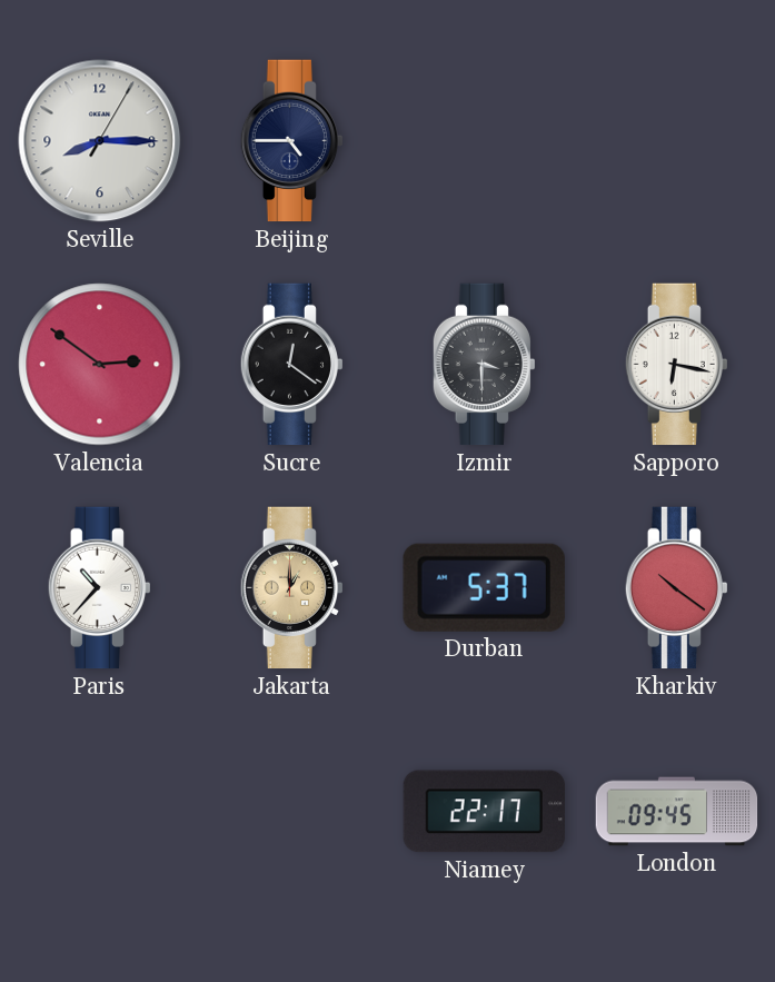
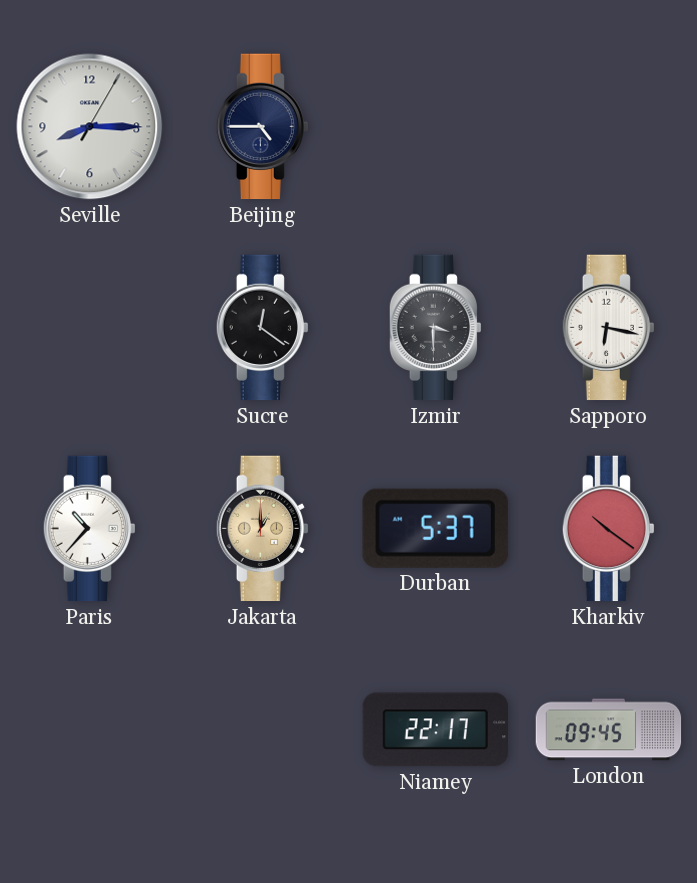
Valencia: 2:51 -> none
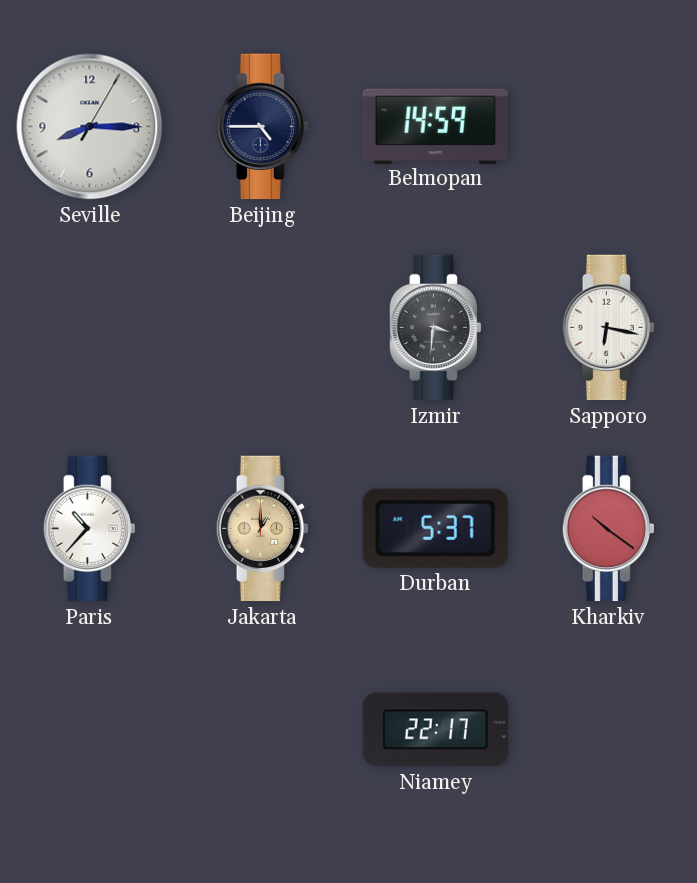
Belmopan: none -> 14:59
Sucre: 12:21 -> none
Izmir: 3:30 -> 3:31
London: 09:45 -> none
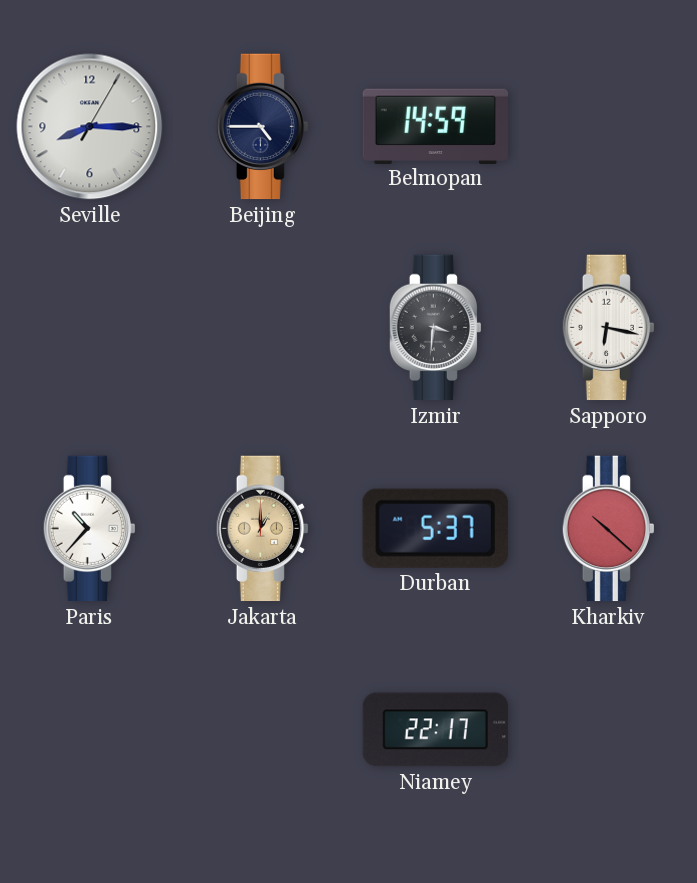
Kharkiv: 10:21 -> 10:22
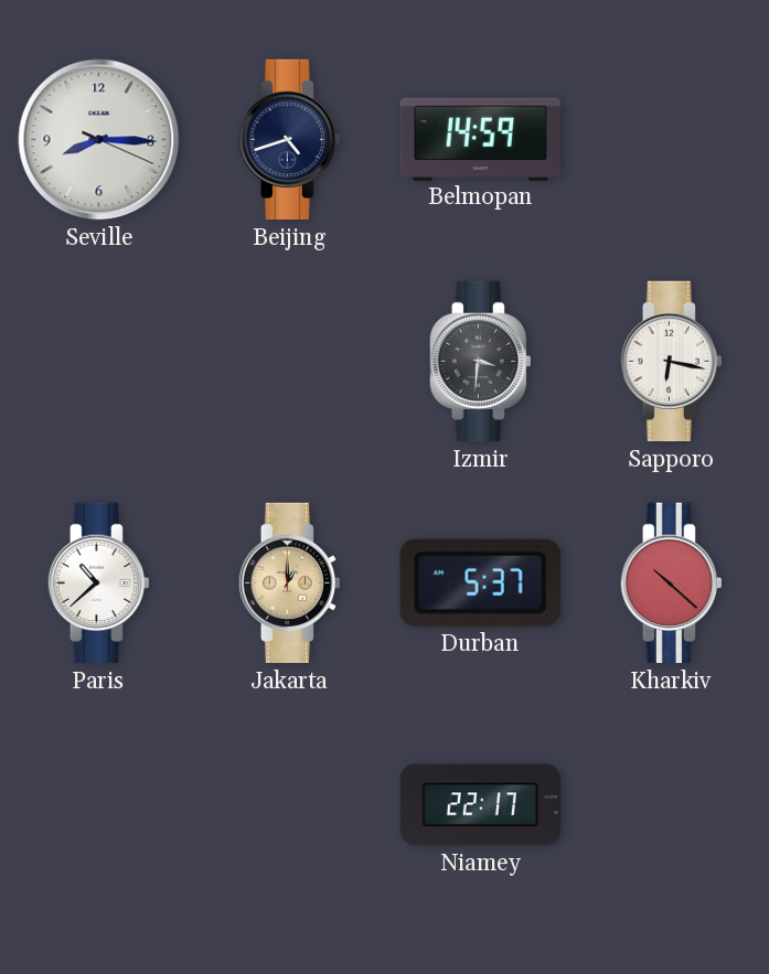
Seville: 8:15:05 -> 8:15:19
Beijing: 4:45 -> 4:42
Paris: 10:37 -> 10:38
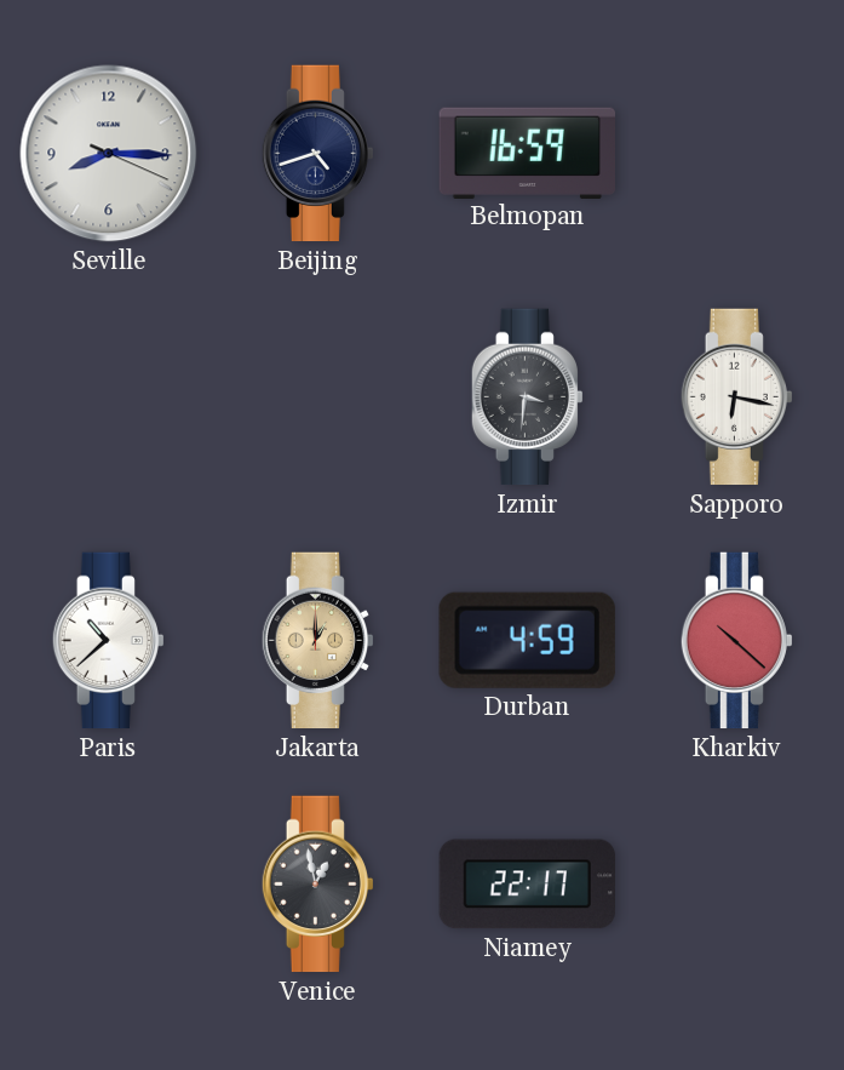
Belmopan: 14:59 -> 16:59
Durban: 5:37 -> 4:59
Venice: none -> 12:58
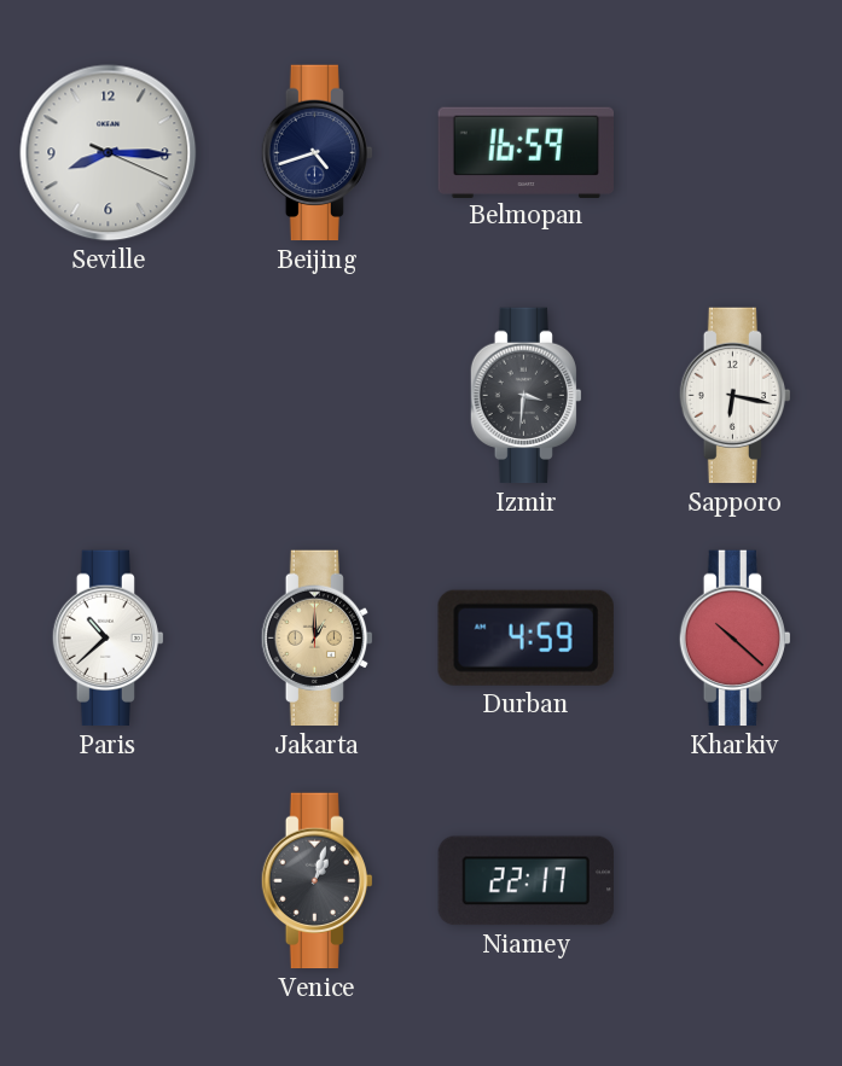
Venice: 12:58 -> 1:03
